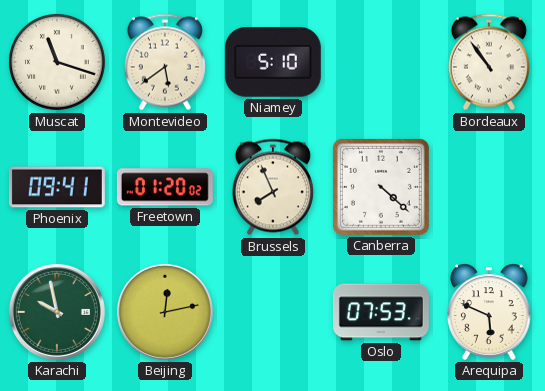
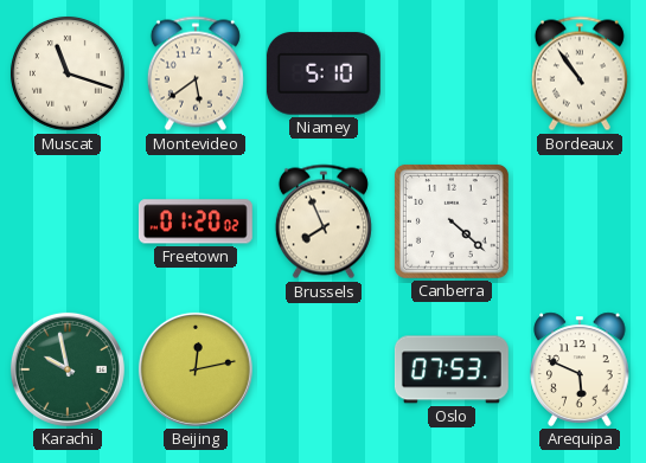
Phoenix: 09:41 -> none
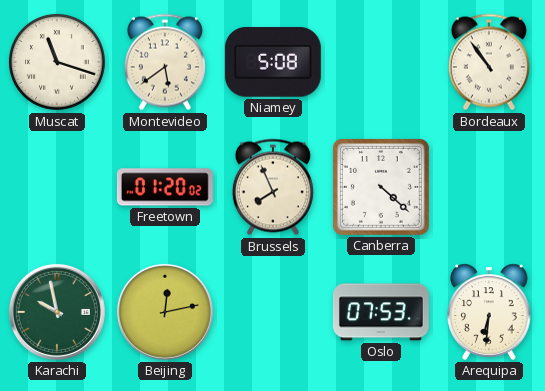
Niamey: 5:10 -> 5:08
Arequipa: 5:49 -> 6:31
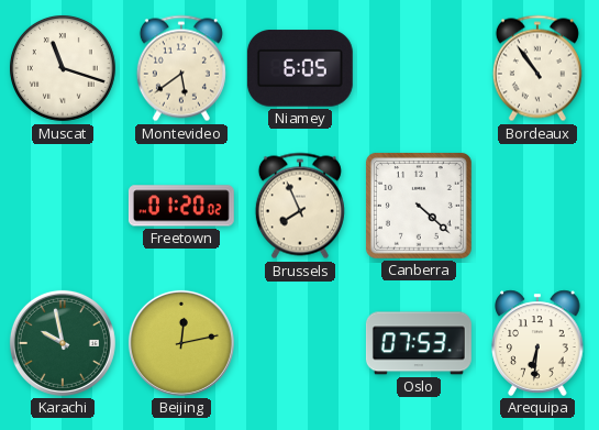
Niamey: 5:08 -> 6:05
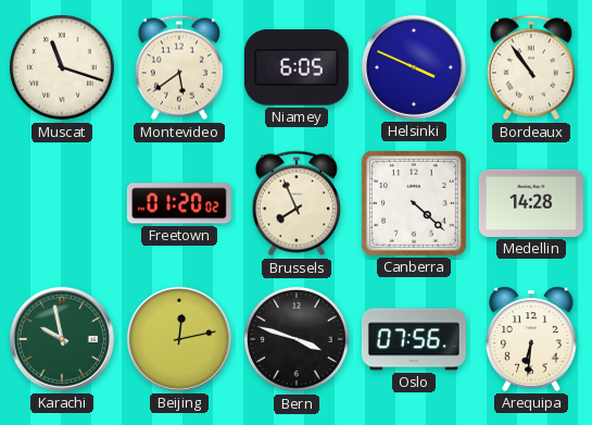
Helsinki: none -> 3:49
Medellin: none -> 14:28
Bern: none -> 3:48
Oslo: 07:53 -> 07:56
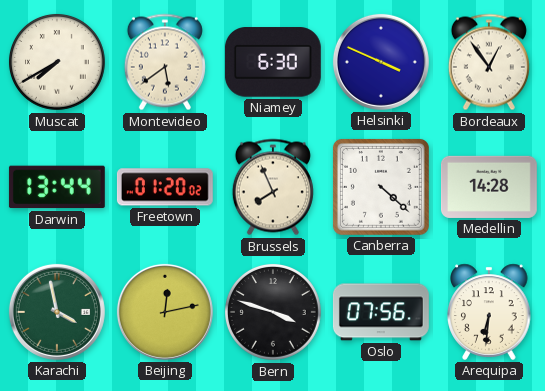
Muscat: 11:18 -> 7:40
Niamey: 6:05 -> 6:30
Bordeaux: 10:54 -> 12:54
Darwin: none -> 13:44
Karachi: 9:58 -> 3:58
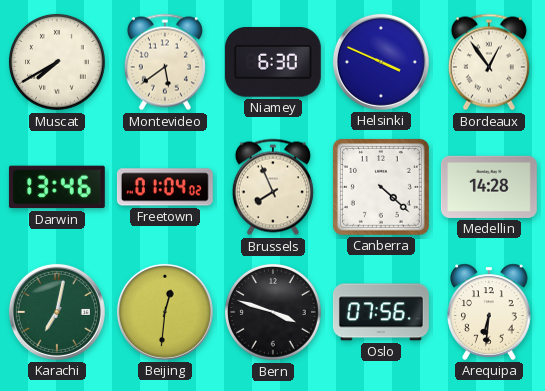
Darwin: 13:44 -> 13:46
Freetown: 01:20 -> 01:04
Karachi: 3:58 -> 7:02
Beijing: 12:13 -> 12:31
